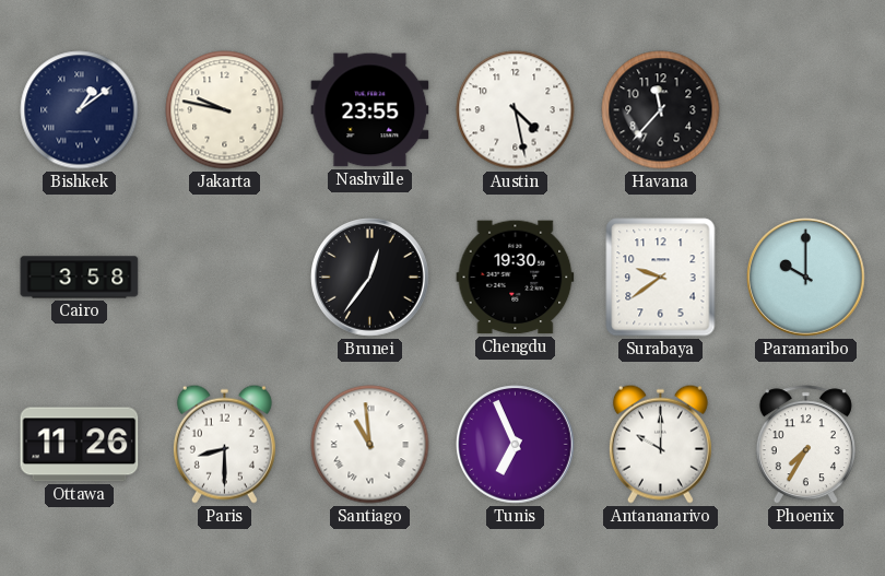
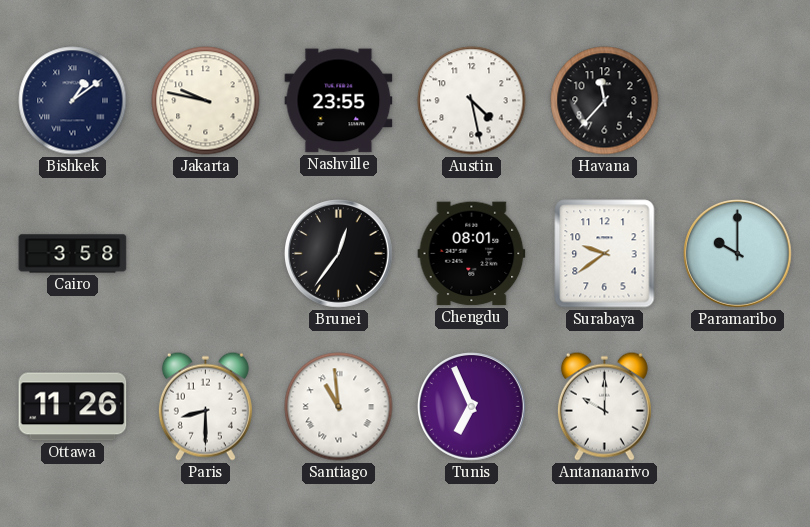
Chengdu: 19:30 -> 08:01
Phoenix: 7:35 -> none
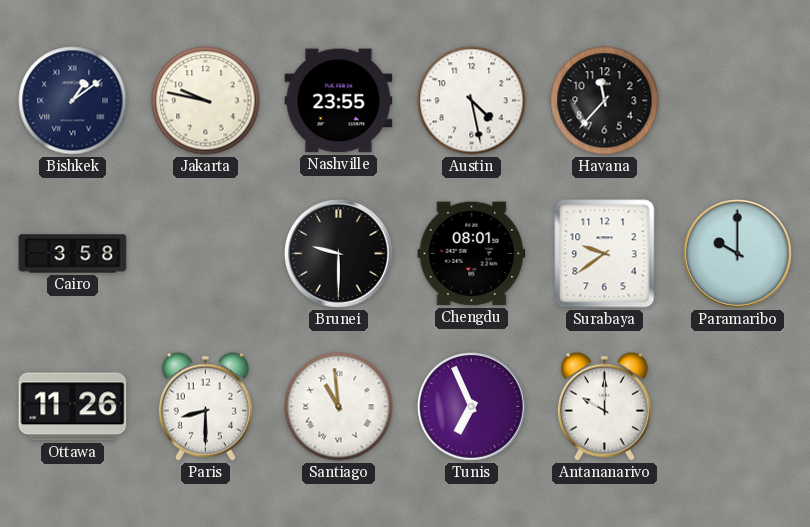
Brunei: 12:36 -> 9:30
